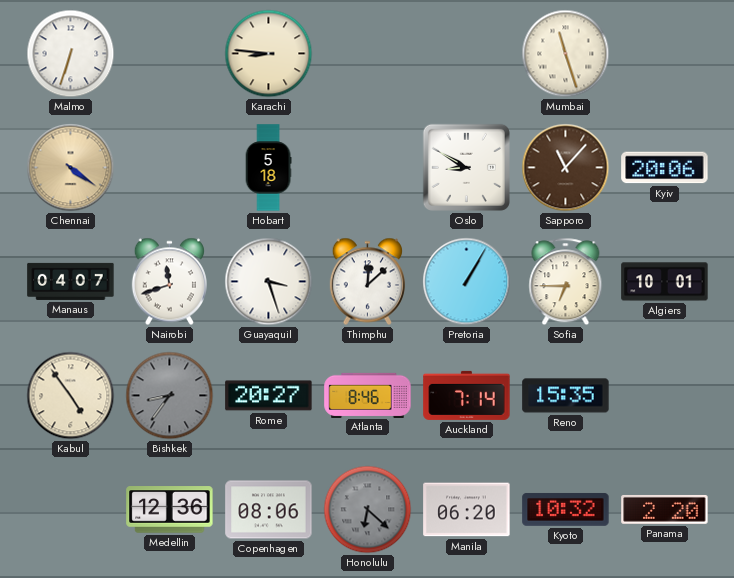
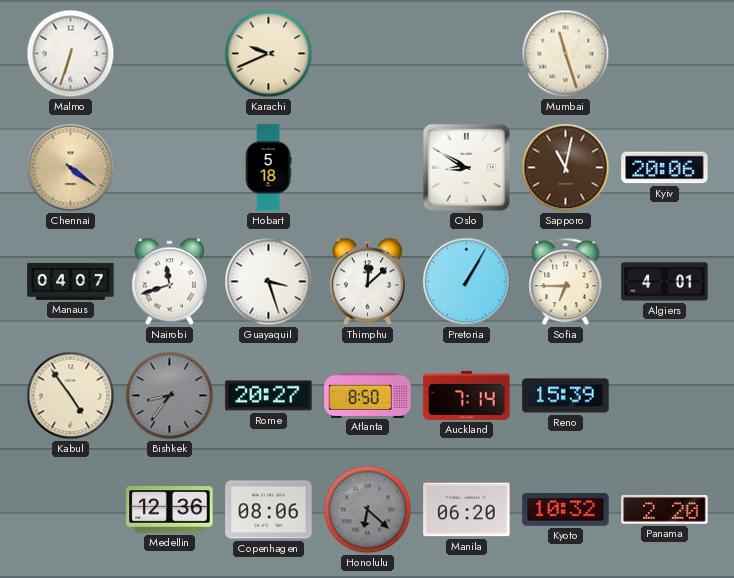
Karachi: 8:46 -> 9:41
Sapporo: 11:07 -> 11:02
Algiers: 10:01 -> 4:01
Atlanta: 8:46 -> 8:50
Reno: 15:35 -> 15:39
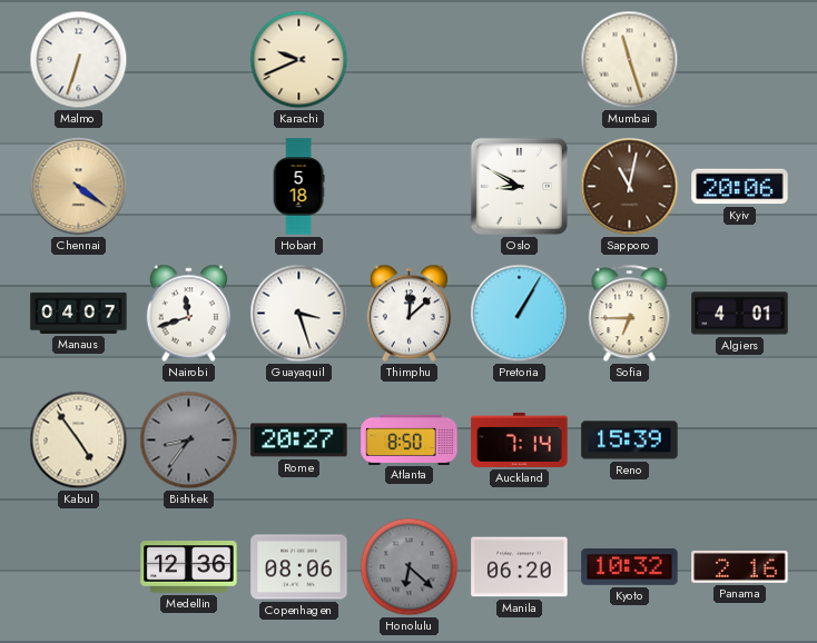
Panama: 2:20 -> 2:16
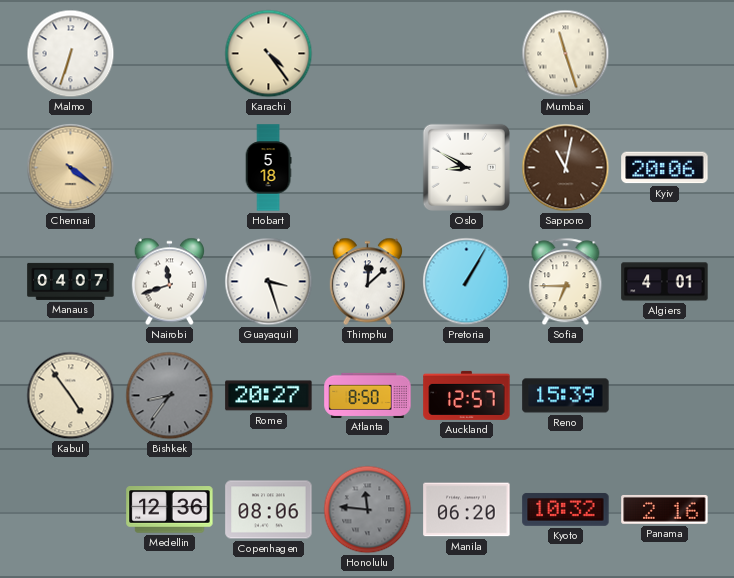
Karachi: 9:41 -> 4:24
Auckland: 7:14 -> 12:57
Honolulu: 6:22 -> 11:46
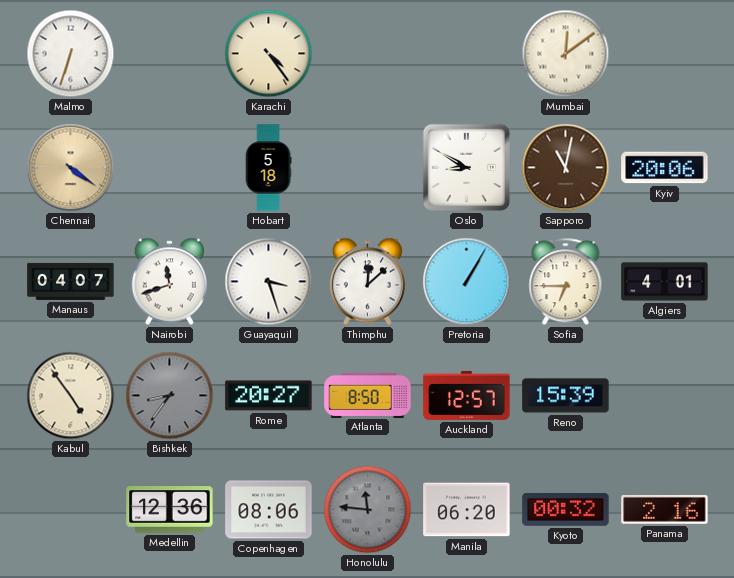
Mumbai: 11:27 -> 12:09
Kyoto: 10:32 -> 00:32
